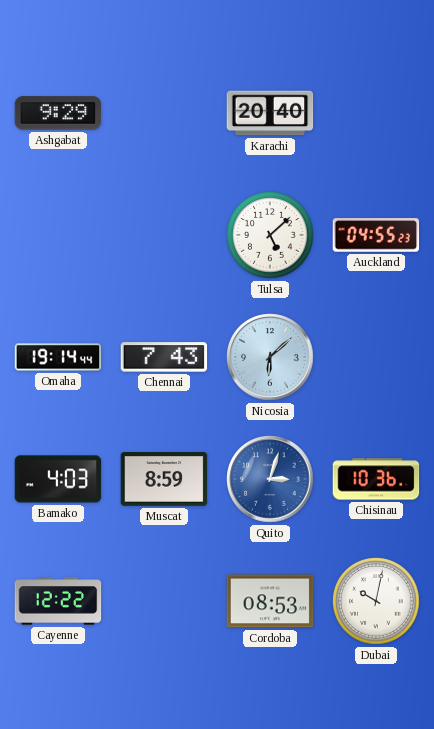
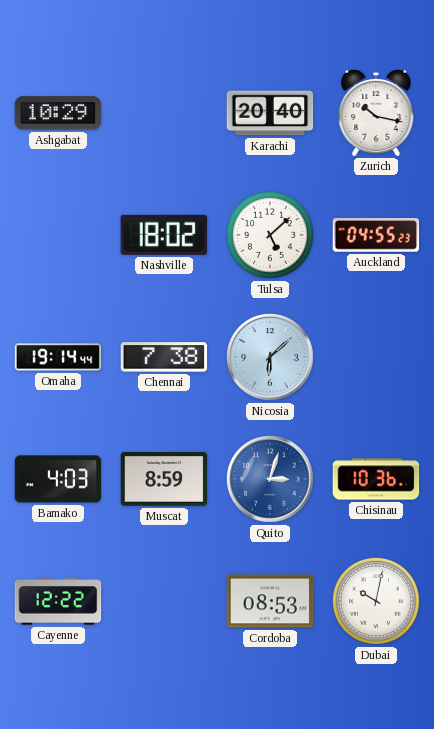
Ashgabat: 9:29 -> 10:29
Zurich: none -> 10:17
Nashville: none -> 18:02
Chennai: 7:43 -> 7:38
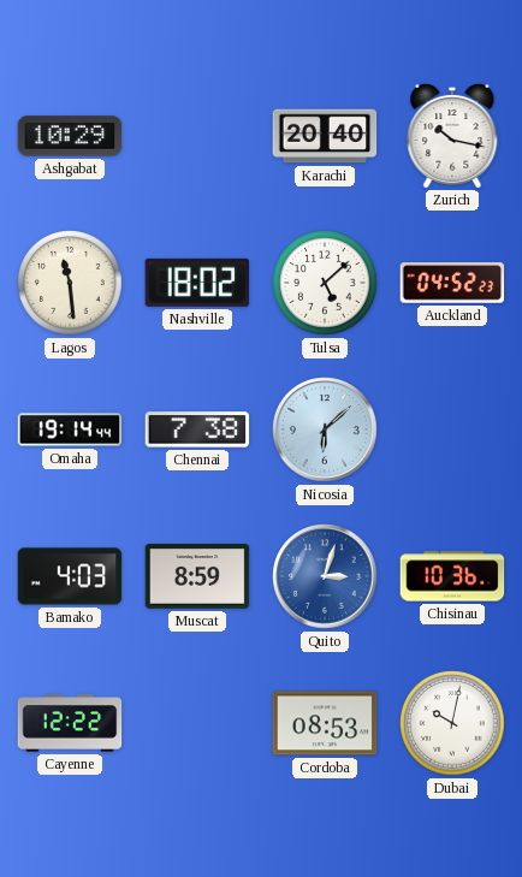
Lagos: none -> 11:29
Auckland: 04:55 -> 04:52
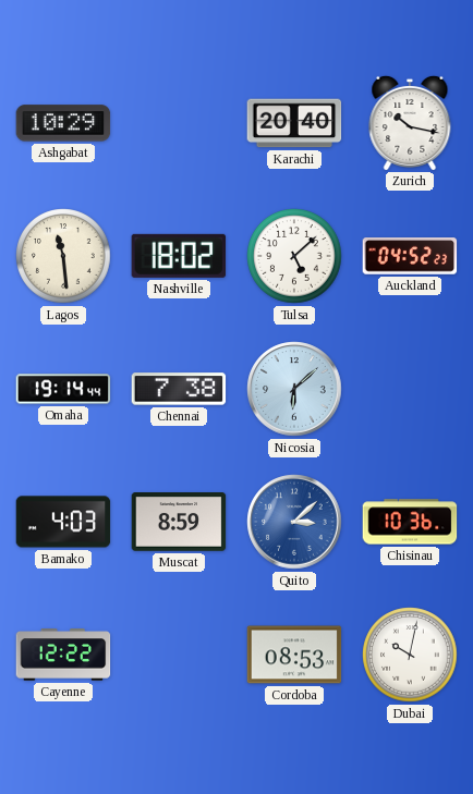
Quito: 3:03 -> 3:08
